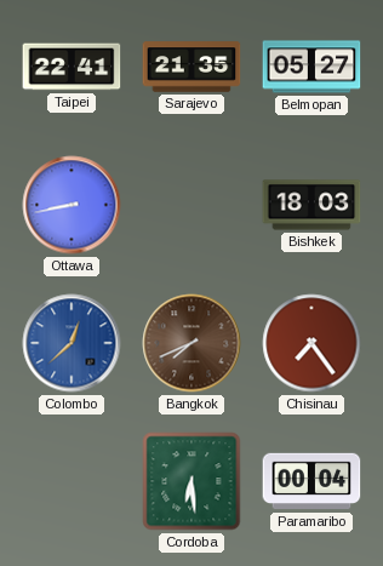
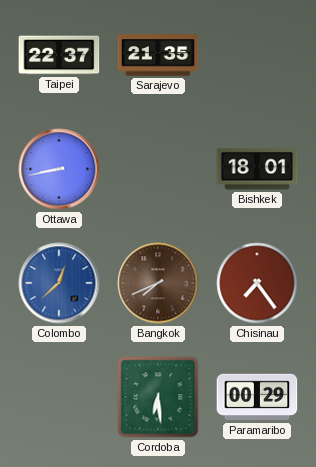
Taipei: 22:41 -> 22:37
Belmopan: 05:27 -> none
Bishkek: 18:03 -> 18:01
Paramaribo: 00:04 -> 00:29
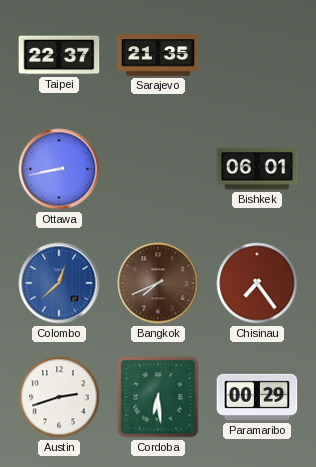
Bishkek: 18:01 -> 06:01
Austin: none -> 2:42
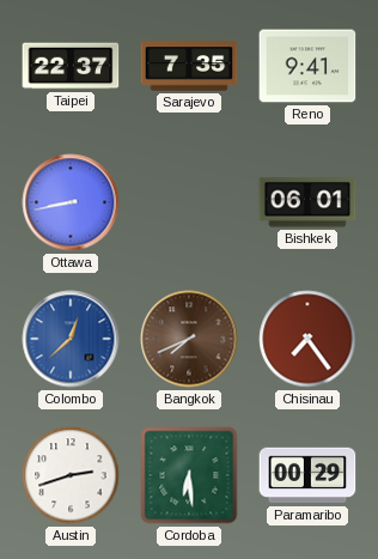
Sarajevo: 21:35 -> 7:35
Reno: none -> 9:41
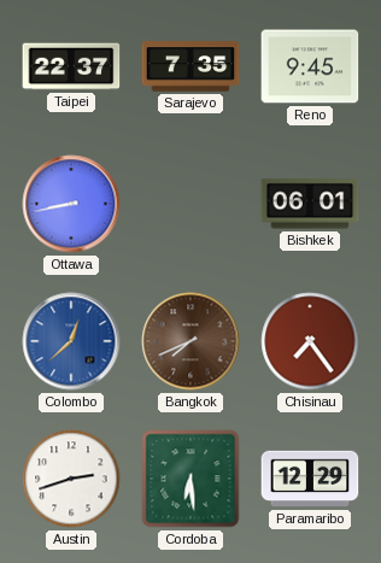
Reno: 9:41 -> 9:45
Paramaribo: 00:29 -> 12:29
